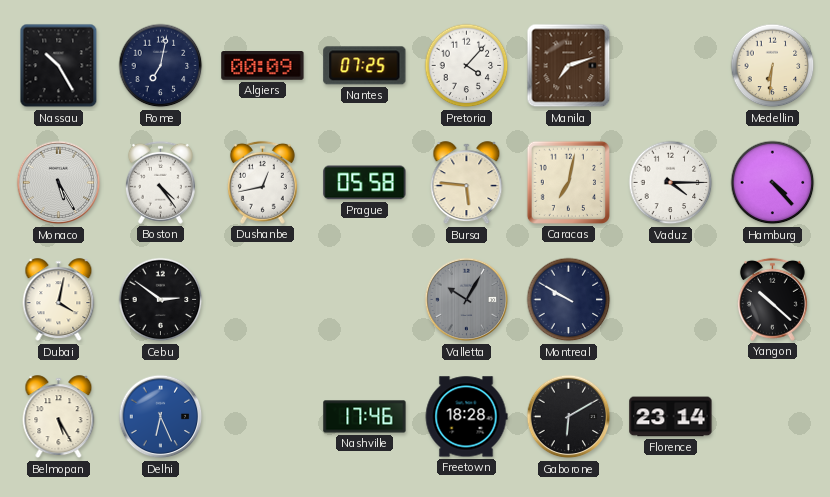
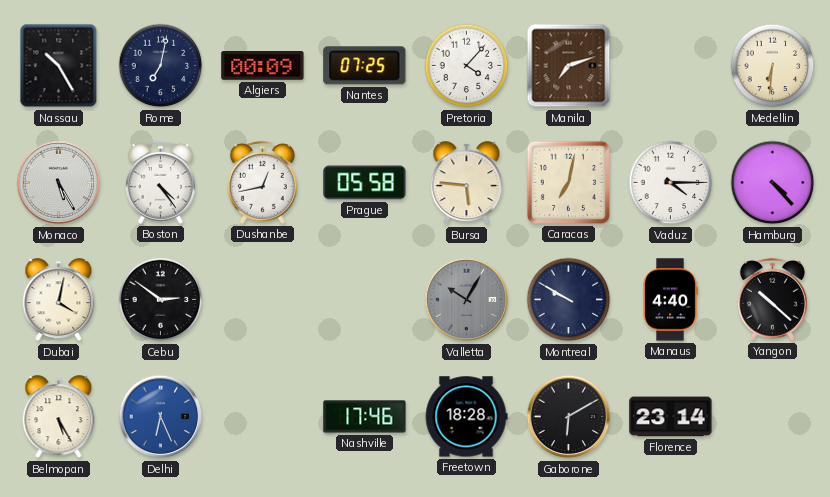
Manaus: none -> 4:40
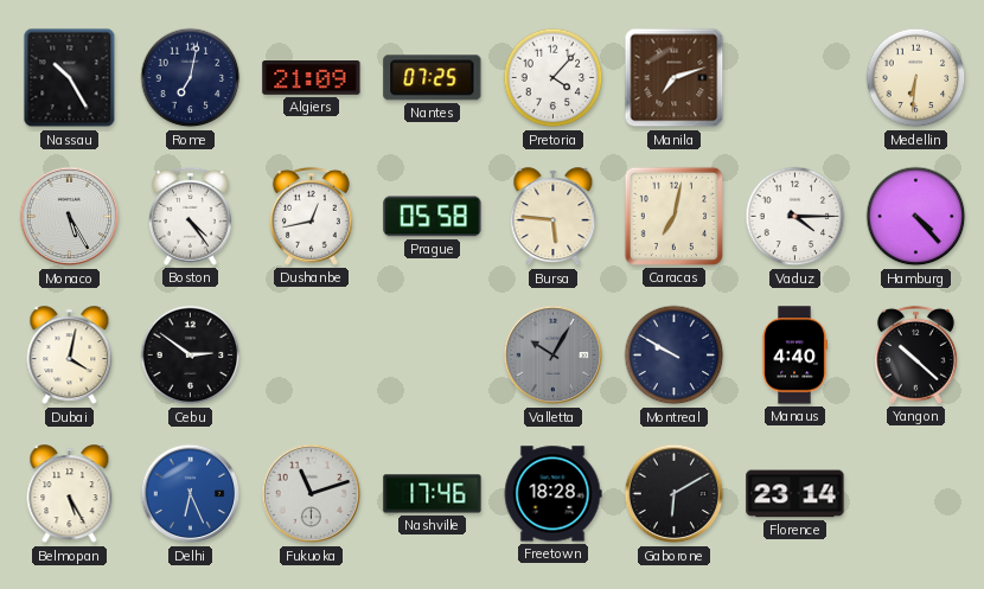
Algiers: 00:09 -> 21:09
Fukuoka: none -> 11:12
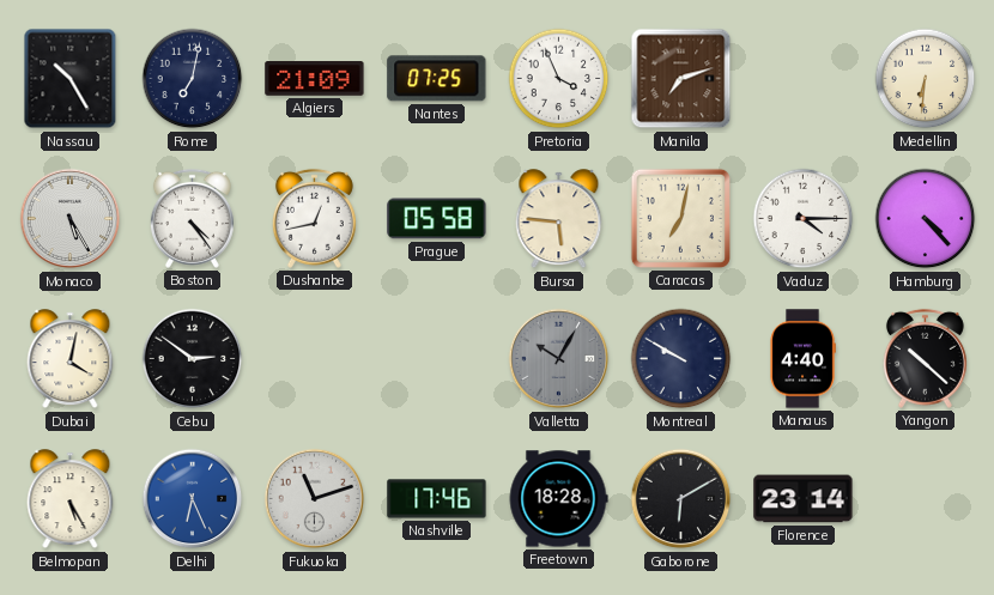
Pretoria: 4:07 -> 3:56
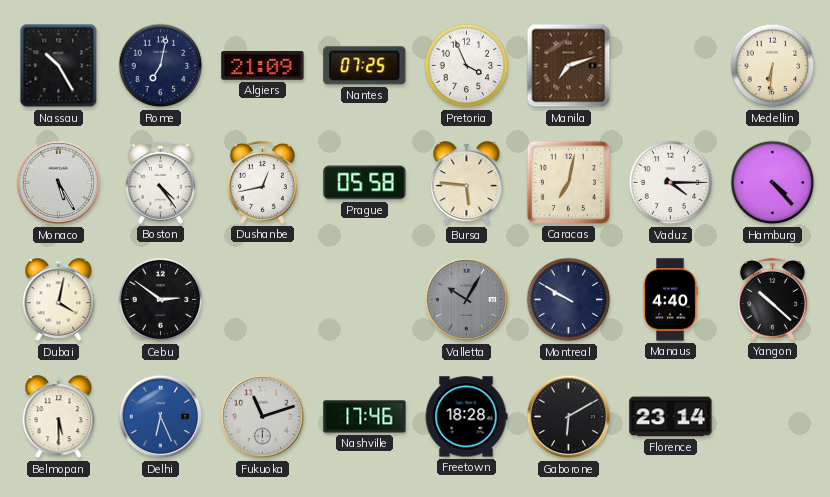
Belmopan: 5:25 -> 5:30
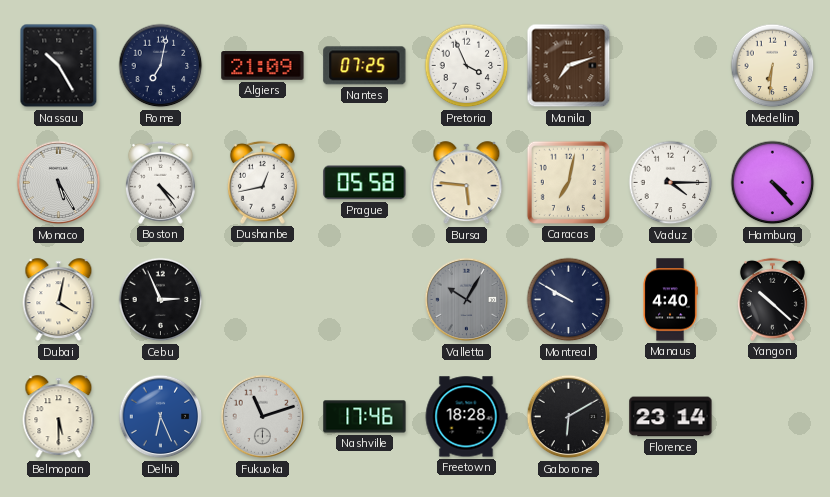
Cebu: 2:51 -> 2:56
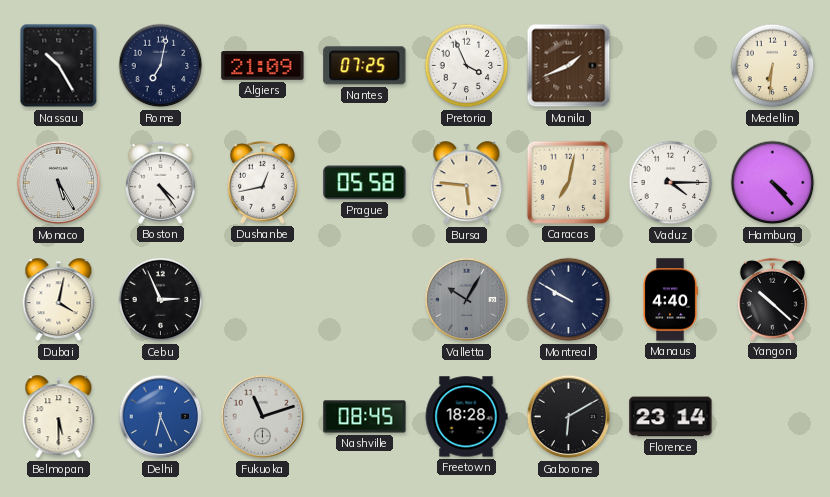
Manila: 7:12 -> 1:41
Nashville: 17:46 -> 08:45
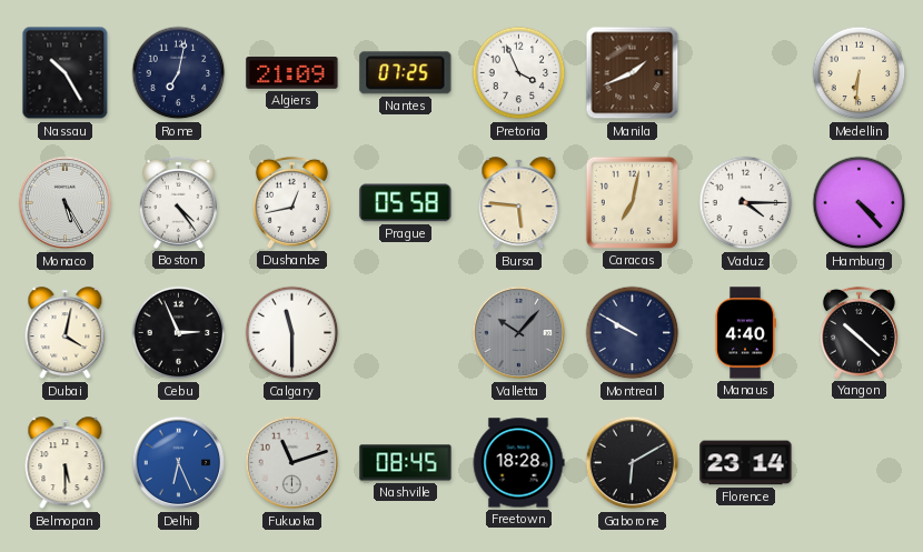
Calgary: none -> 11:30
Valletta: 10:05 -> 10:07
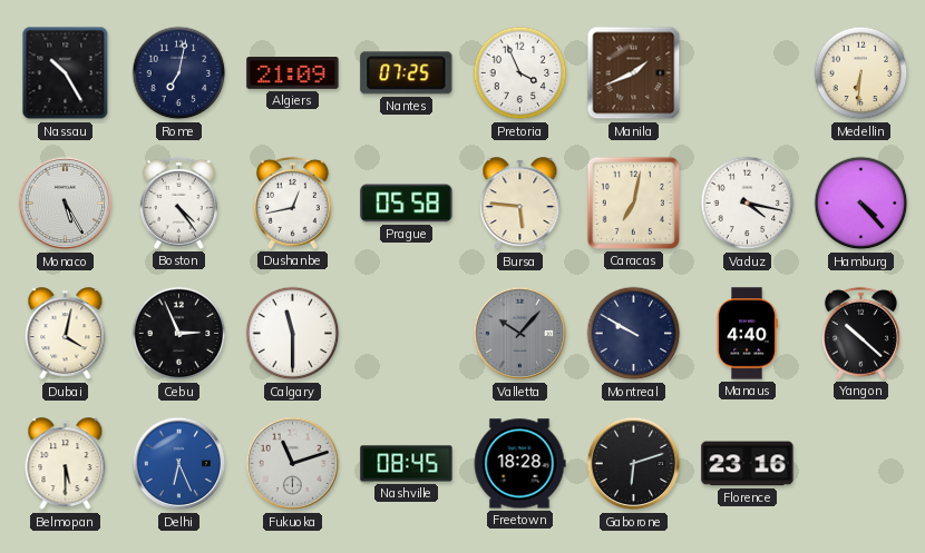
Vaduz: 4:15 -> 4:17
Gaborone: 6:10 -> 6:12
Florence: 23:14 -> 23:16
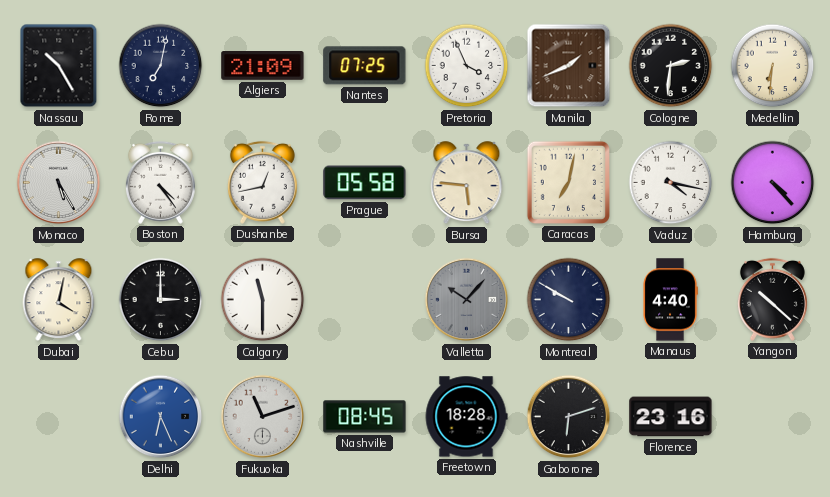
Cologne: none -> 2:31
Cebu: 2:56 -> 3:00
Belmopan: 5:30 -> none
